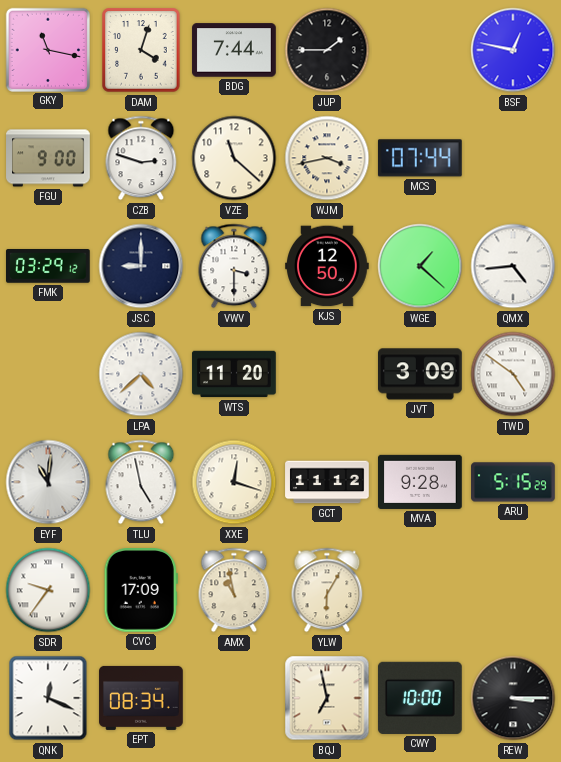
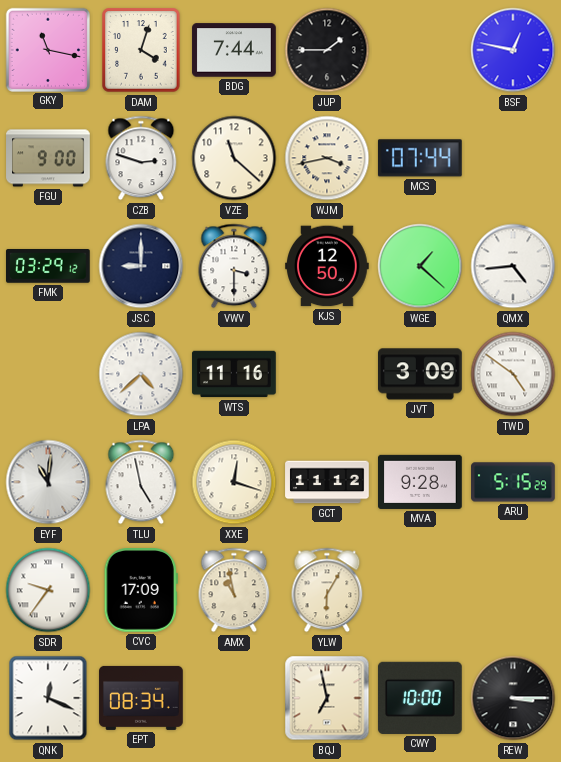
WTS: 11:20 -> 11:16
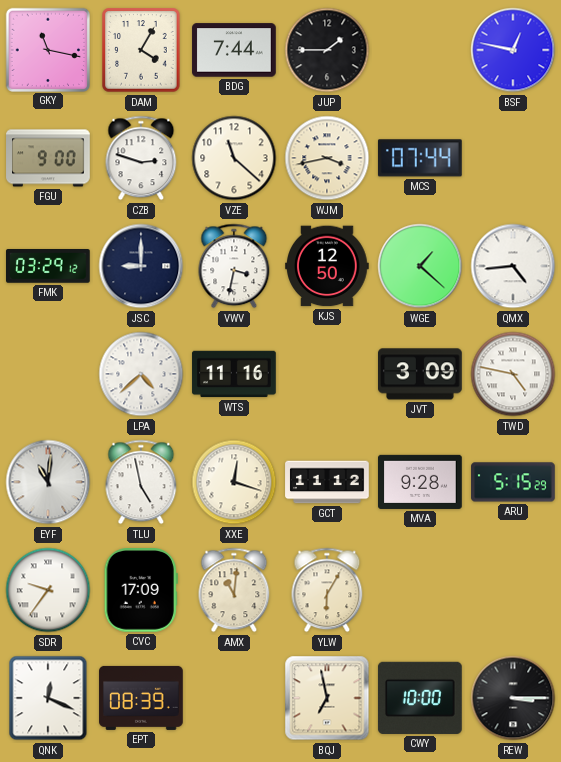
DAM: 4:03 -> 4:05
VWV: 3:30 -> 3:32
TWD: 4:51 -> 4:47
AMX: 10:58 -> 11:01
EPT: 08:34 -> 08:39
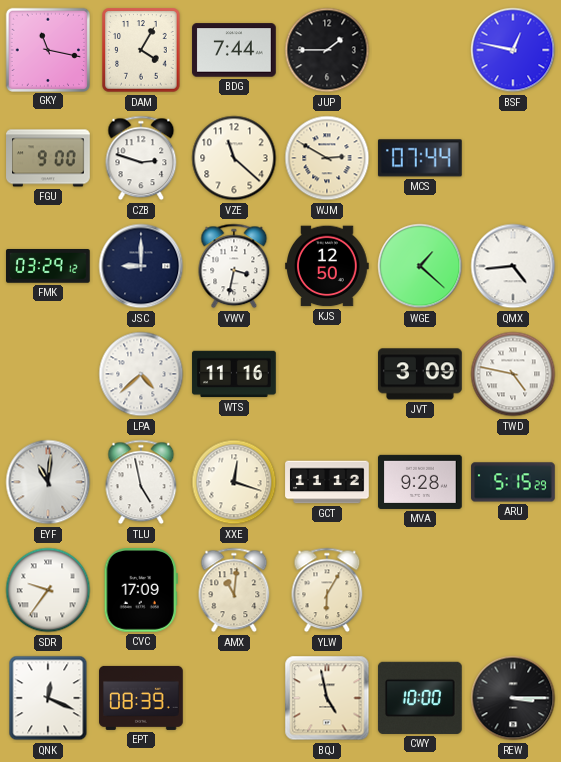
WJM: 3:43 -> 2:50
BQJ: 6:58 -> 4:58
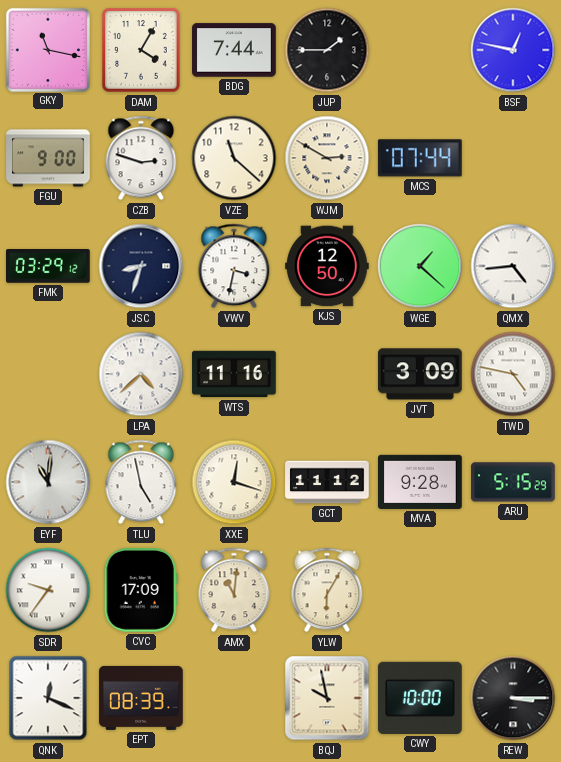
JSC: 9:00 -> 8:33
BQJ: 4:58 -> 9:58
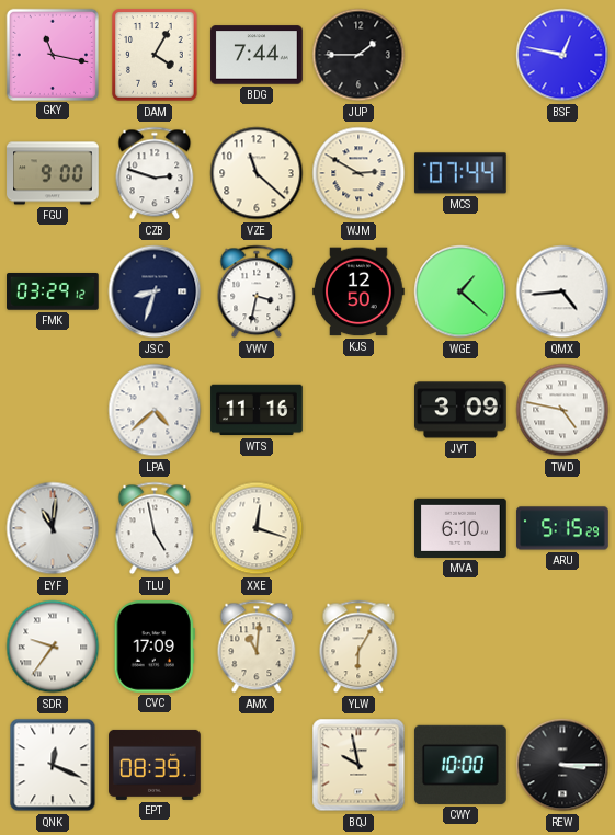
GCT: 11:12 -> none
MVA: 9:28 -> 6:10
